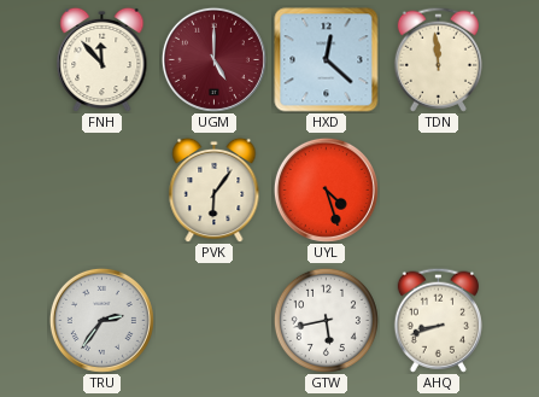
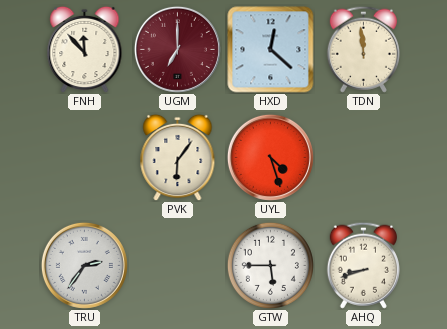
UGM: 5:00 -> 7:00
GTW: 5:43 -> 5:45
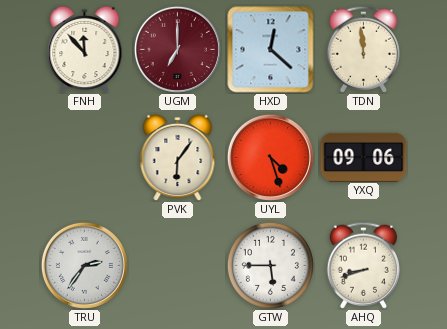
YXQ: none -> 09:06
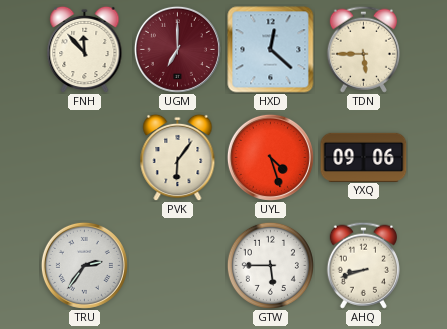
TDN: 11:59 -> 5:45
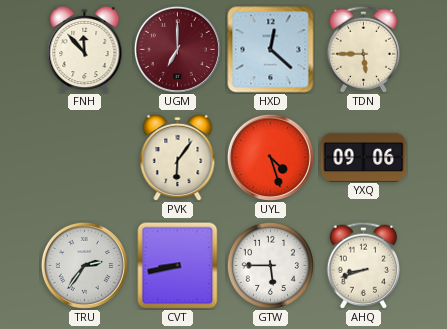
CVT: none -> 8:43
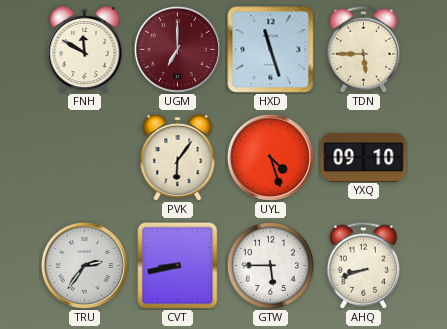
FNH: 11:53 -> 11:50
HXD: 12:22 -> 11:27
YXQ: 09:06 -> 09:10
